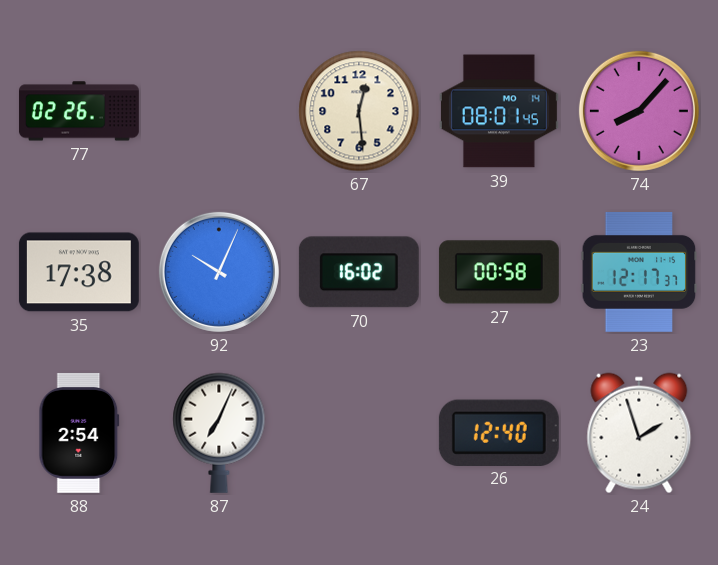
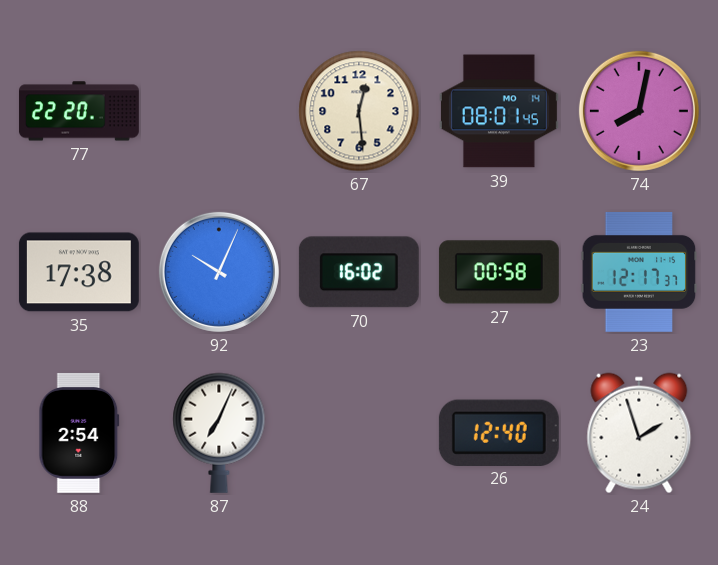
77: 02:26 -> 22:20
74: 8:07 -> 8:02
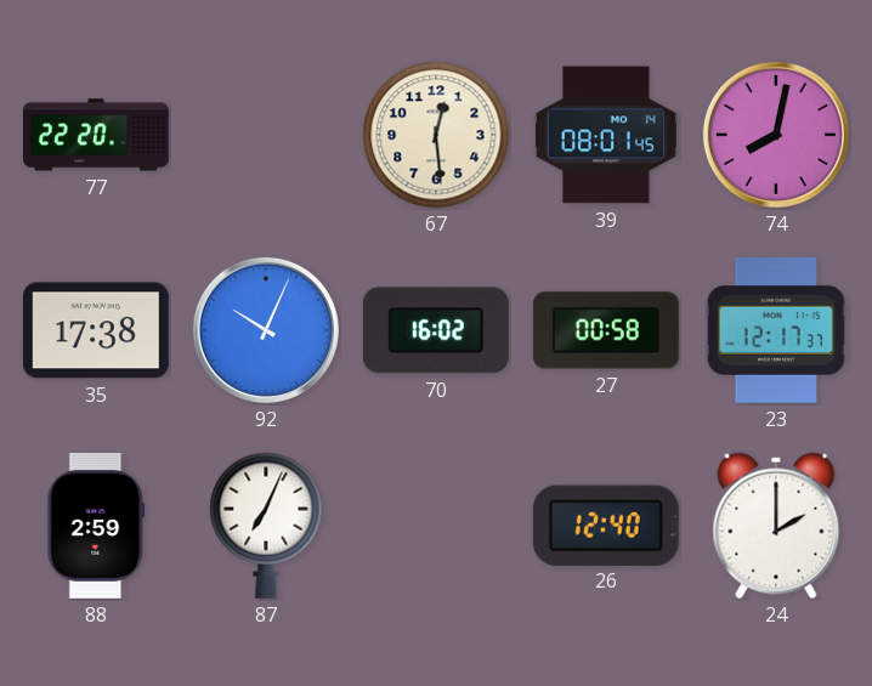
88: 2:54 -> 2:59
24: 1:57 -> 2:00
